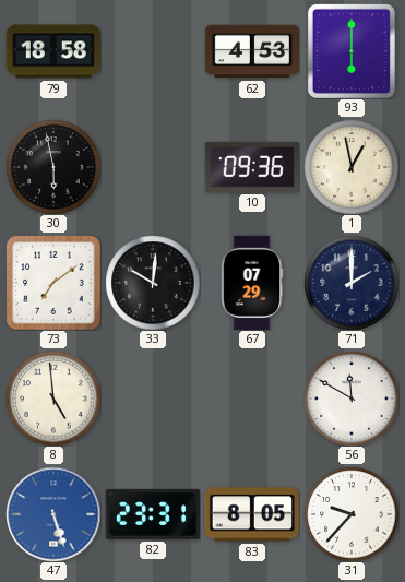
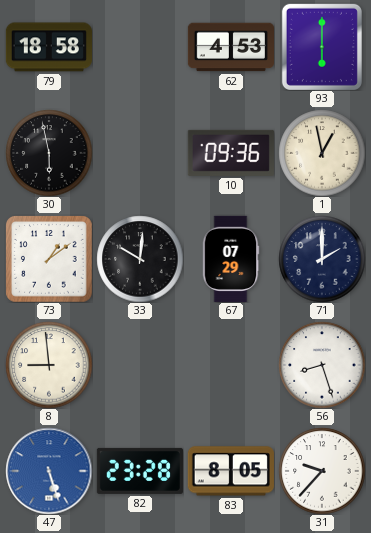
73: 7:09 -> 1:09
8: 4:59 -> 8:59
56: 11:50 -> 8:27
82: 23:31 -> 23:28
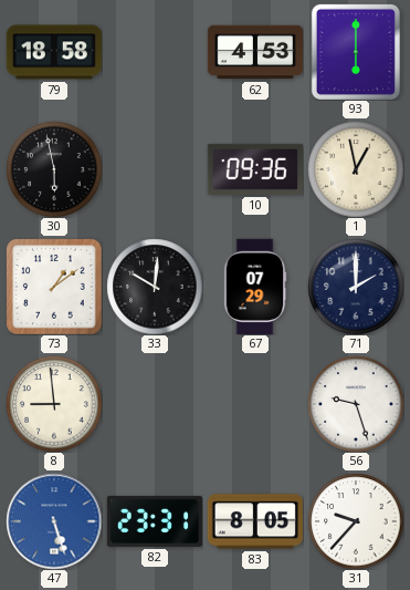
56: 8:27 -> 9:27
82: 23:28 -> 23:31
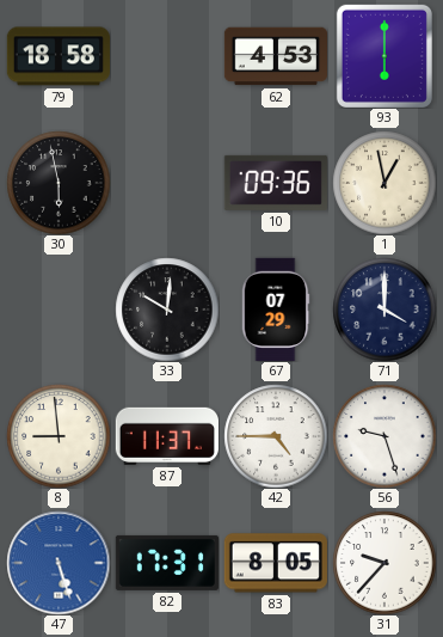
73: 1:09 -> none
71: 2:00 -> 4:00
87: none -> 11:37
42: none -> 4:45
82: 23:31 -> 17:31
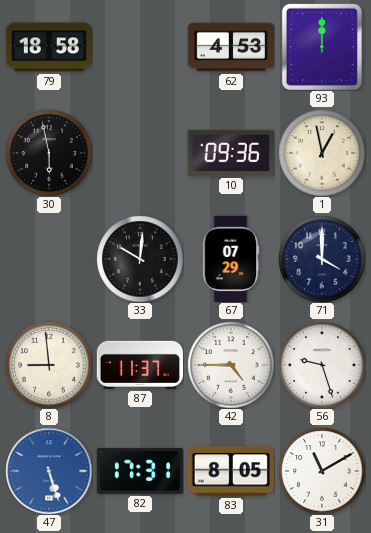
93: 6:00 -> 12:00
31: 9:37 -> 11:10
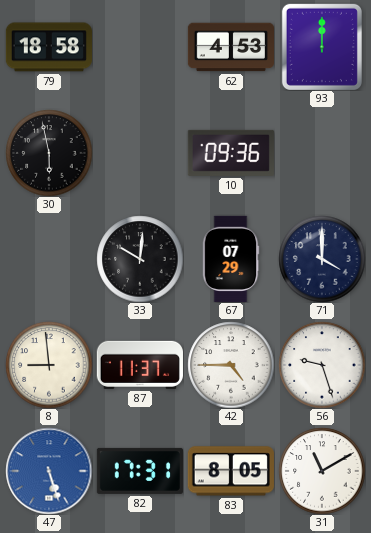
1: 12:58 -> none
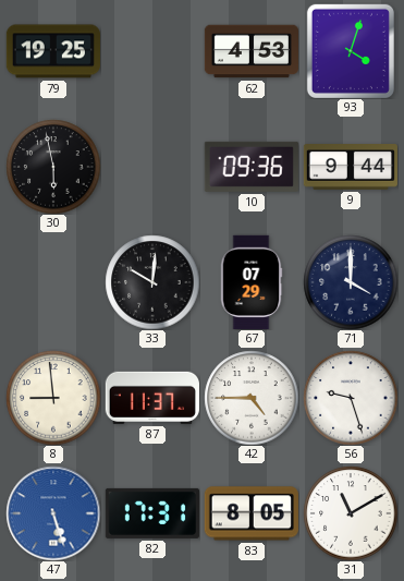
79: 18:58 -> 19:25
93: 12:00 -> 4:03
9: none -> 9:44
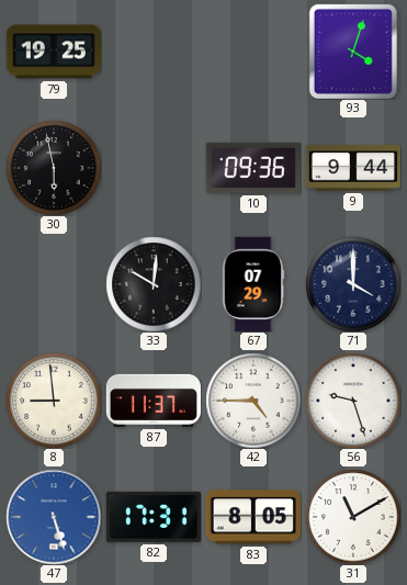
62: 4:53 -> none
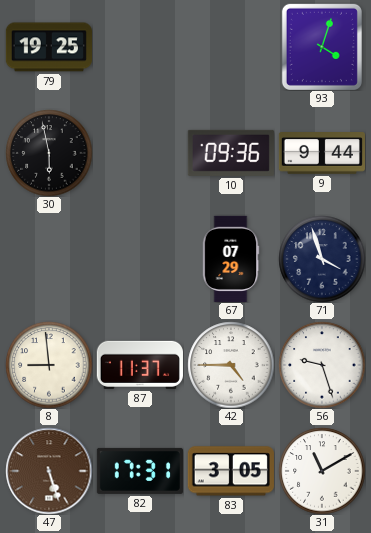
33: 10:01 -> none
71: 4:00 -> 3:57
47 dial: blue -> brown
83: 8:05 -> 3:05
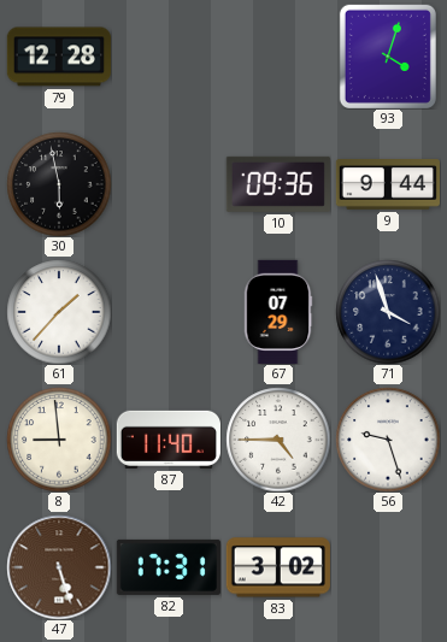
79: 19:25 -> 12:28
61: none -> 1:37
87: 11:37 -> 11:40
83: 3:05 -> 3:02
31: 11:10 -> none
